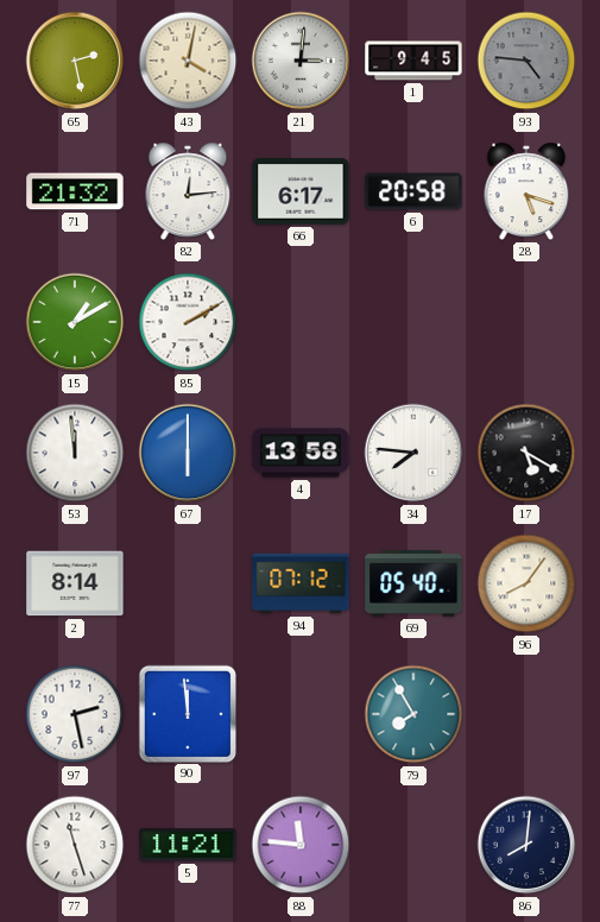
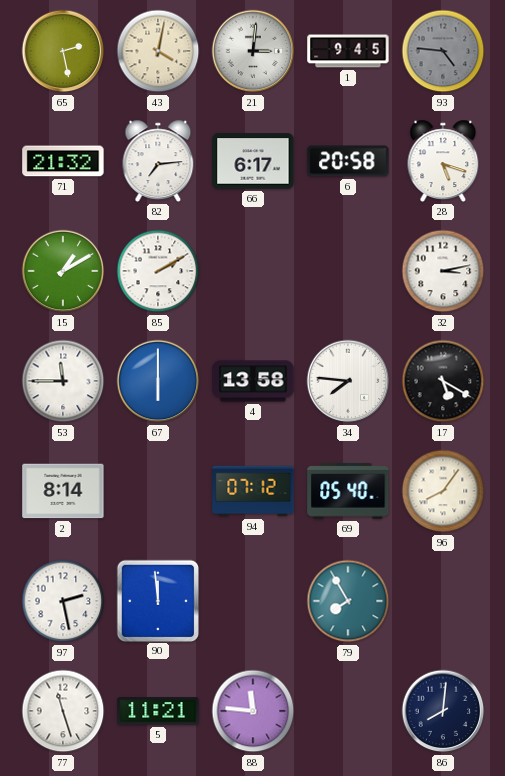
82: 12:14 -> 7:14
32: none -> 3:13
53: 11:59 -> 11:45
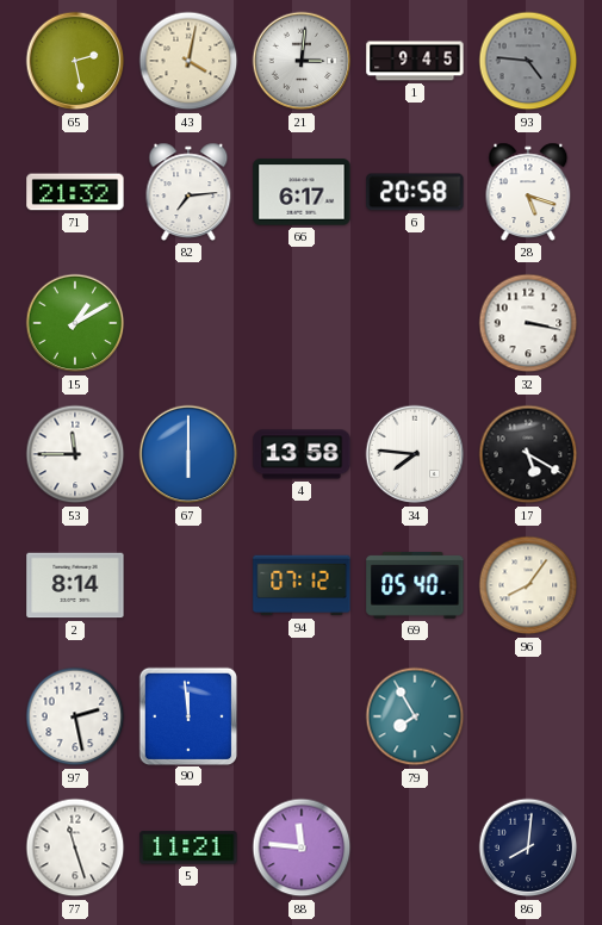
85: 2:10 -> none
32: 3:13 -> 3:17
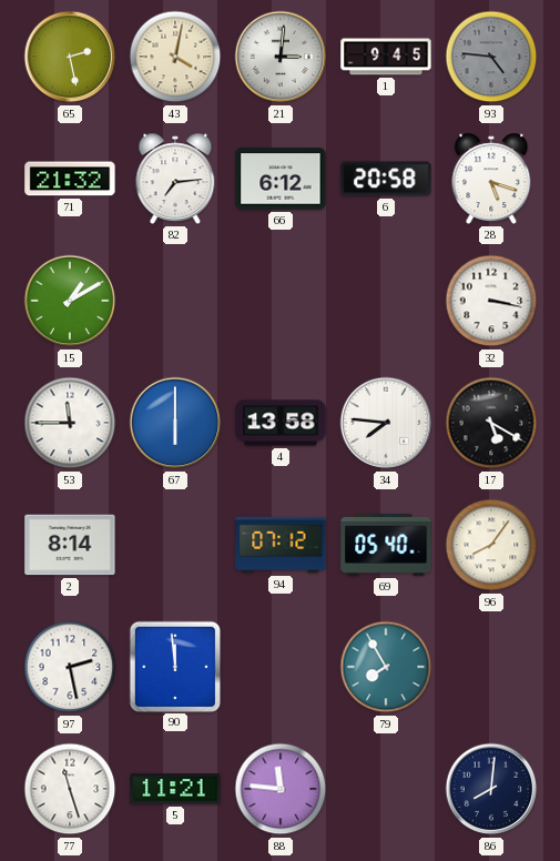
66: 6:17 -> 6:12
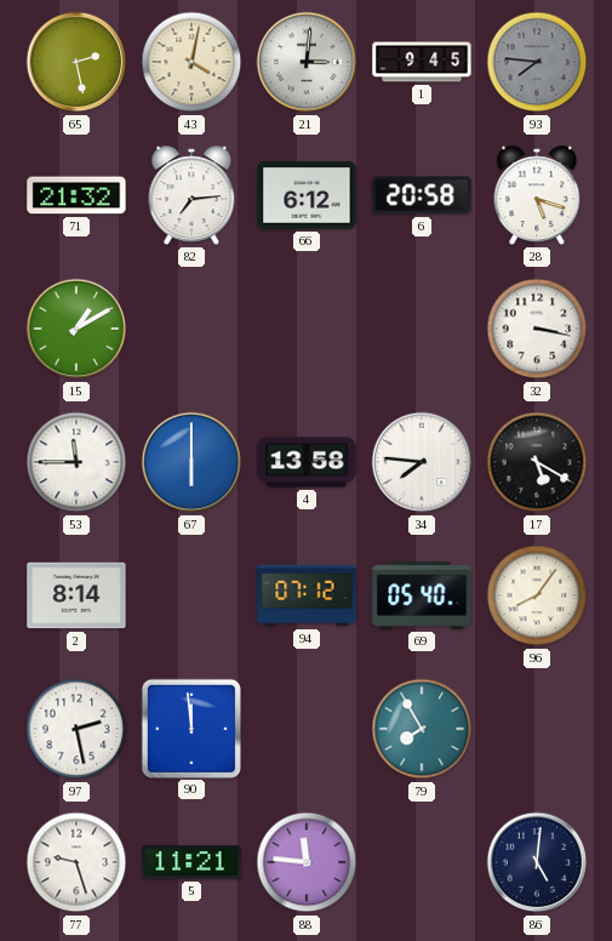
93: 4:46 -> 7:46
77: 11:27 -> 9:27
86: 8:01 -> 5:01
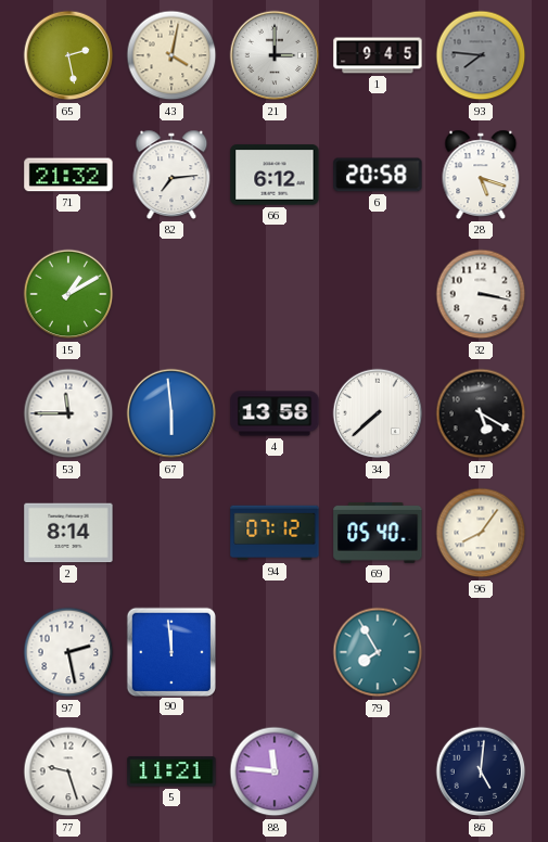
21: 3:01 -> 3:00
67: 6:00 -> 5:59
34: 7:46 -> 7:38
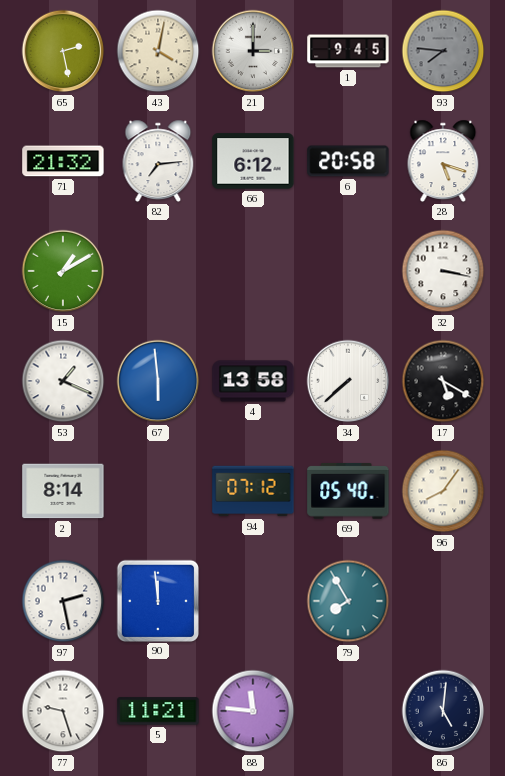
53: 11:45 -> 1:19
